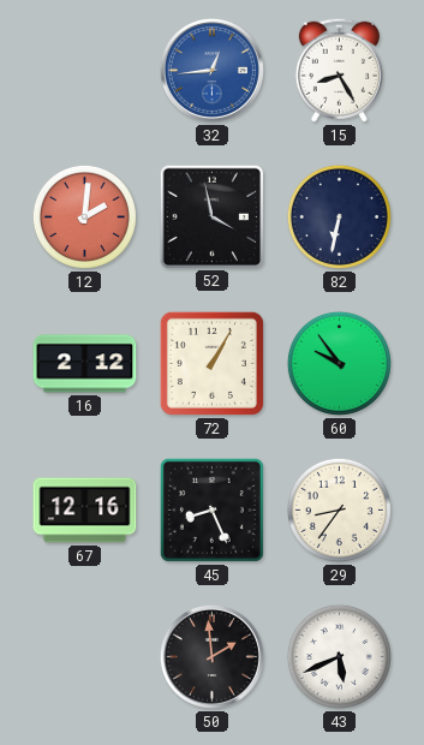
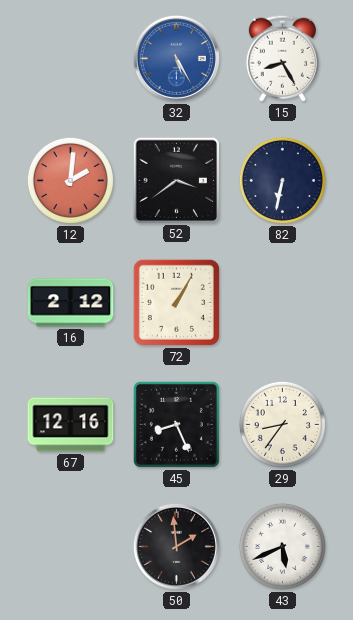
32: 12:44 -> 5:25
52: 3:58 -> 3:39
60: 9:54 -> none
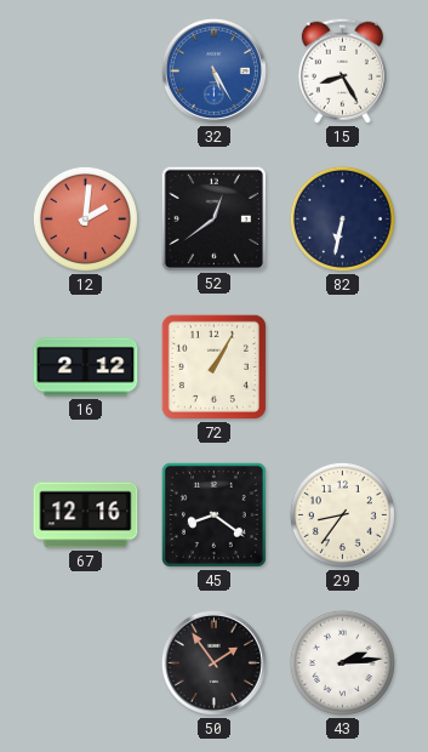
52: 3:39 -> 12:39
45: 8:26 -> 8:21
50: 1:59 -> 1:54
43: 5:41 -> 2:14
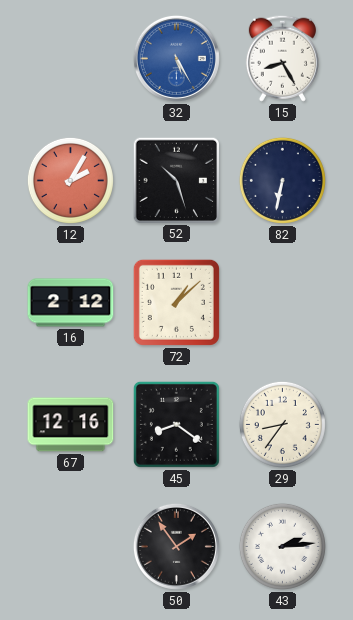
12: 2:01 -> 2:05
52: 12:39 -> 10:27
72: 1:05 -> 1:08
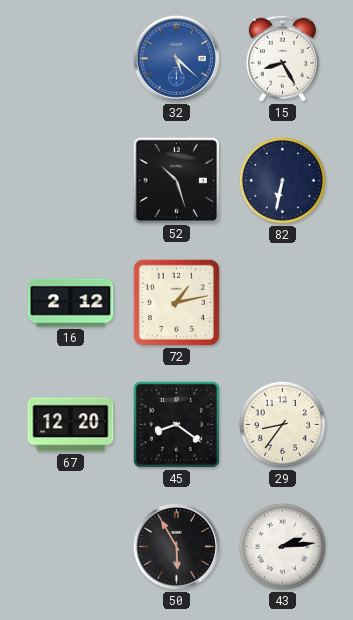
32: 5:25 -> 5:22
12: 2:05 -> none
72: 1:08 -> 1:13
67: 12:16 -> 12:20
50: 1:54 -> 5:55
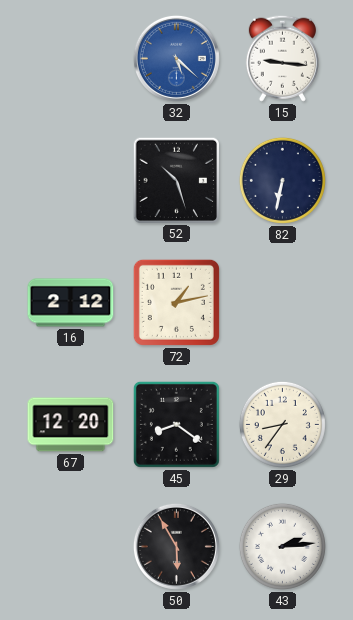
15: 8:25 -> 9:16
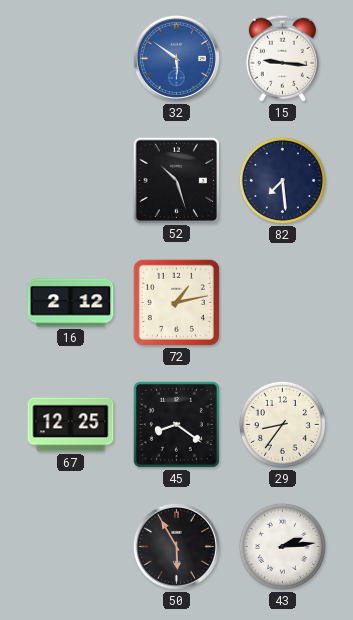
32: 5:22 -> 5:51
82: 6:32 -> 7:29
67: 12:20 -> 12:25
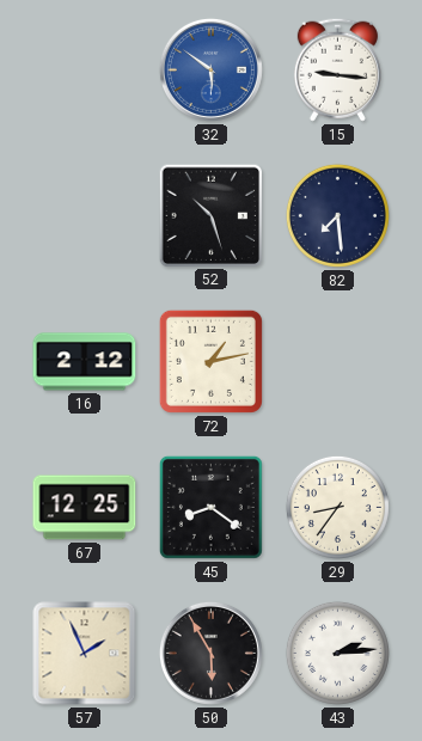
57: none -> 1:56
